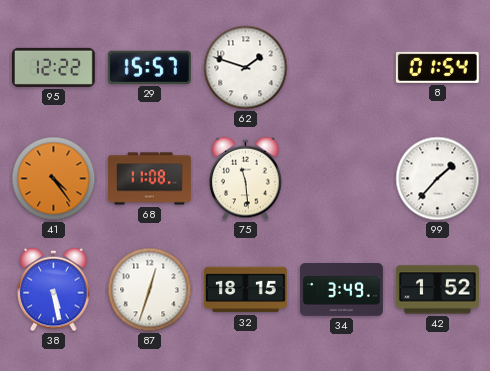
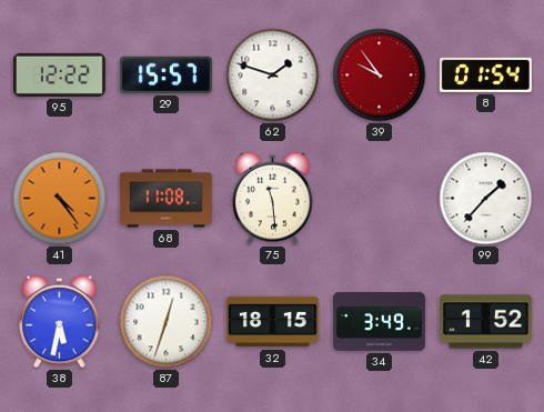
39: none -> 9:54
38: 5:28 -> 5:32
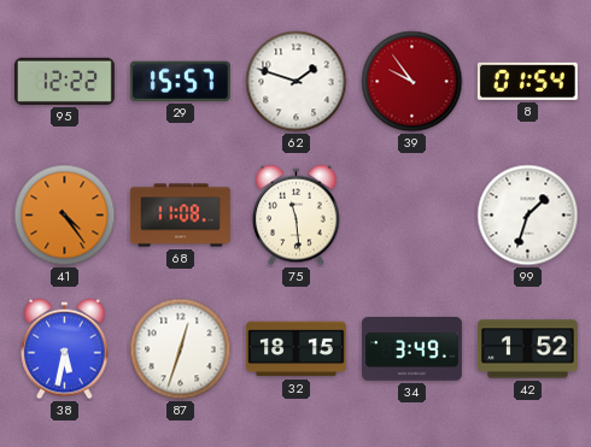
99: 1:37 -> 1:33
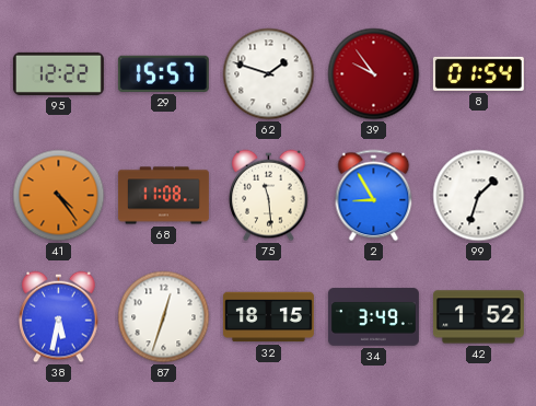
2: none -> 8:55
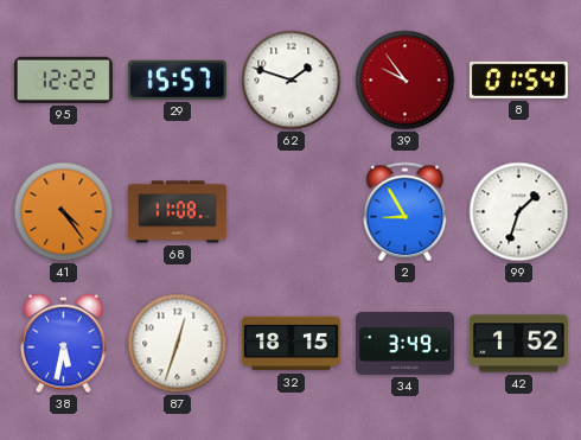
75: 11:29 -> none
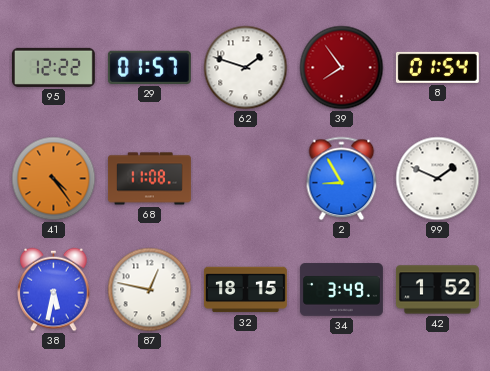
29: 15:57 -> 01:57
39: 9:54 -> 7:54
99: 1:33 -> 1:49
87: 12:33 -> 12:47
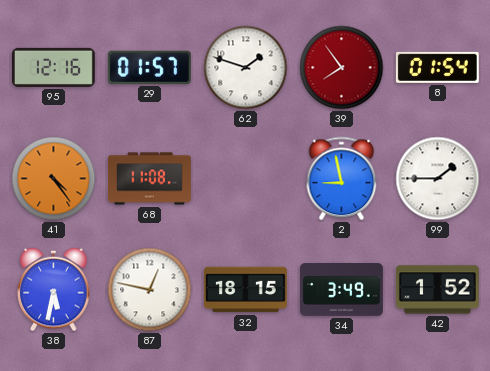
95: 12:22 -> 12:16
2: 8:55 -> 8:58
99: 1:49 -> 1:45
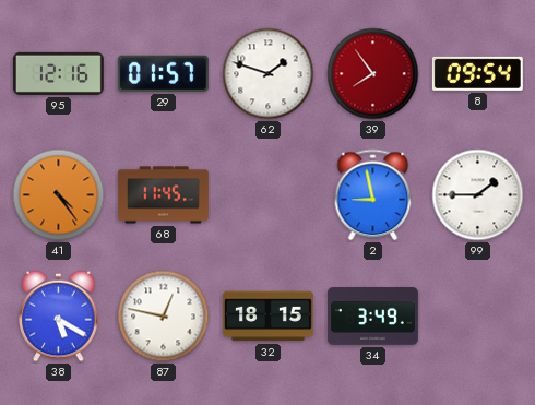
8: 01:54 -> 09:54
68: 11:08 -> 11:45
38: 5:32 -> 5:20
42: 1:52 -> none
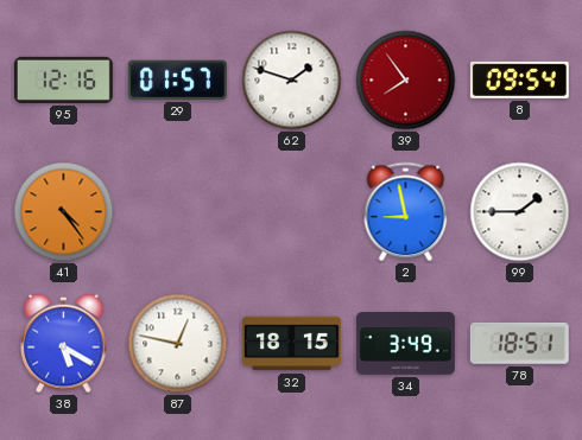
68: 11:45 -> none
78: none -> 18:51
